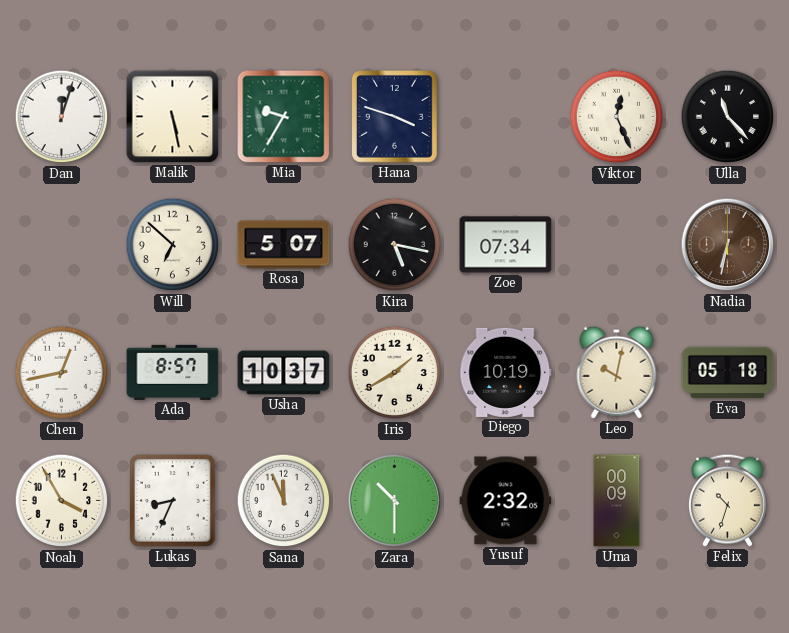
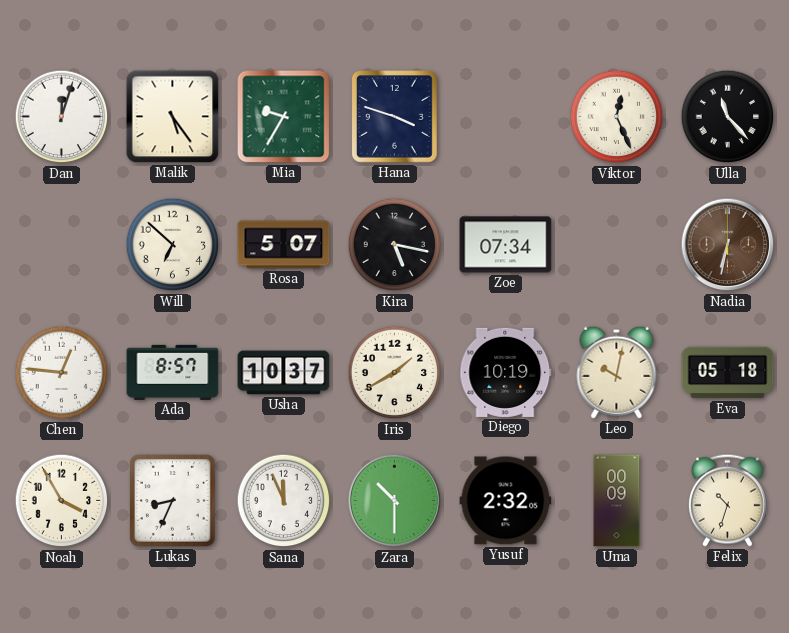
Malik: 5:28 -> 5:24
Chen: 12:43 -> 12:46
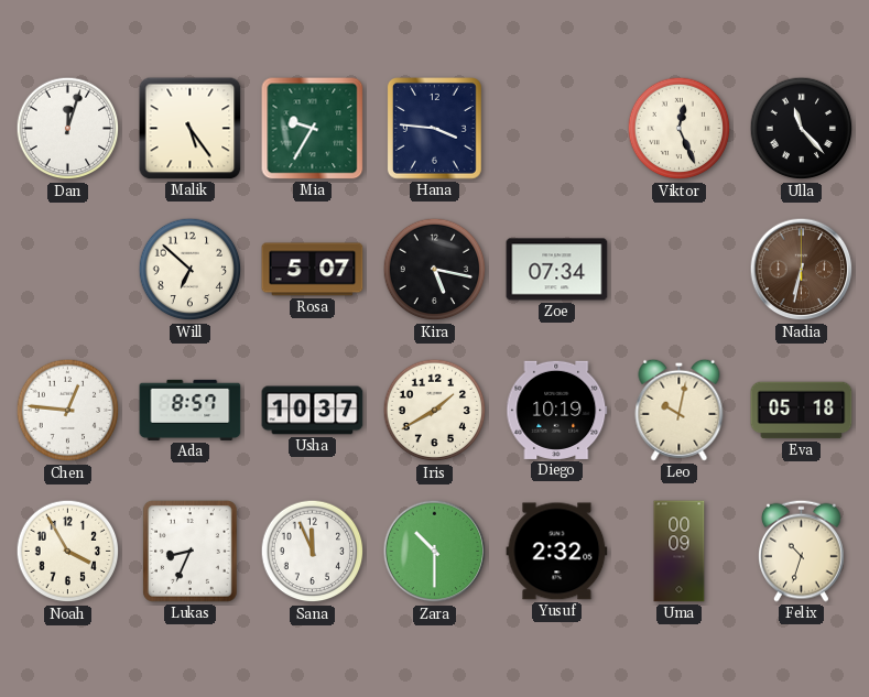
Hana: 3:48 -> 3:46
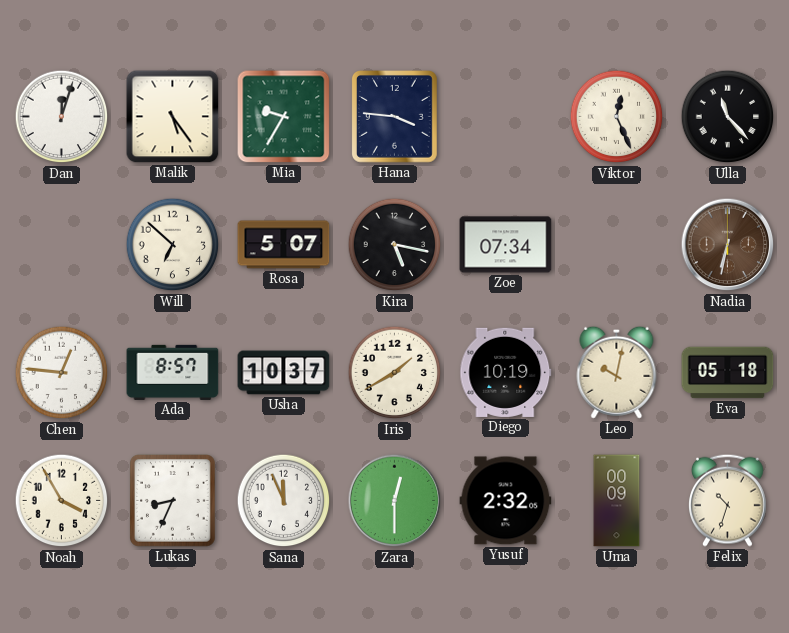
Zara: 10:30 -> 12:30
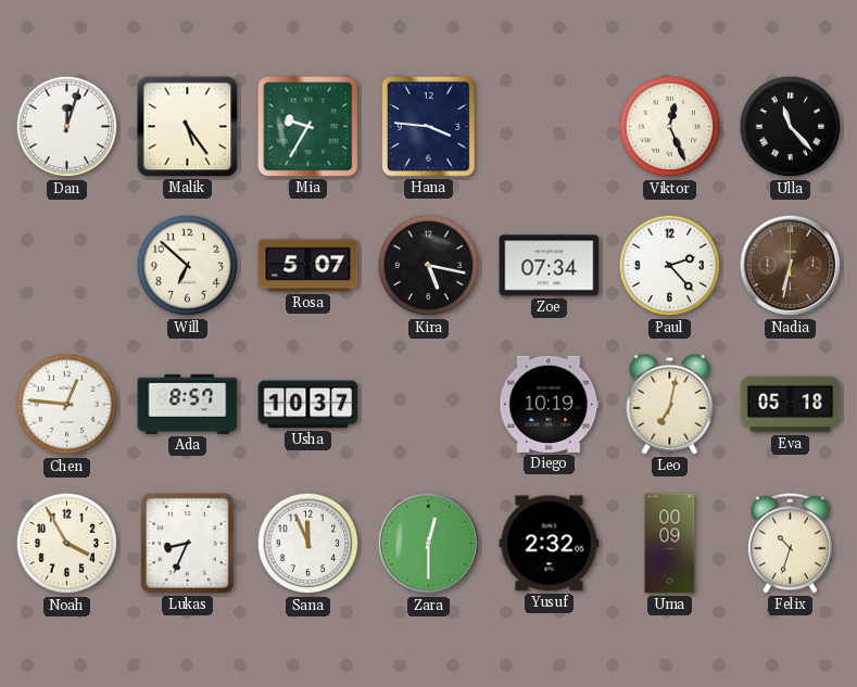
Paul: none -> 2:23
Iris: 1:40 -> none
Leo: 10:02 -> 7:02
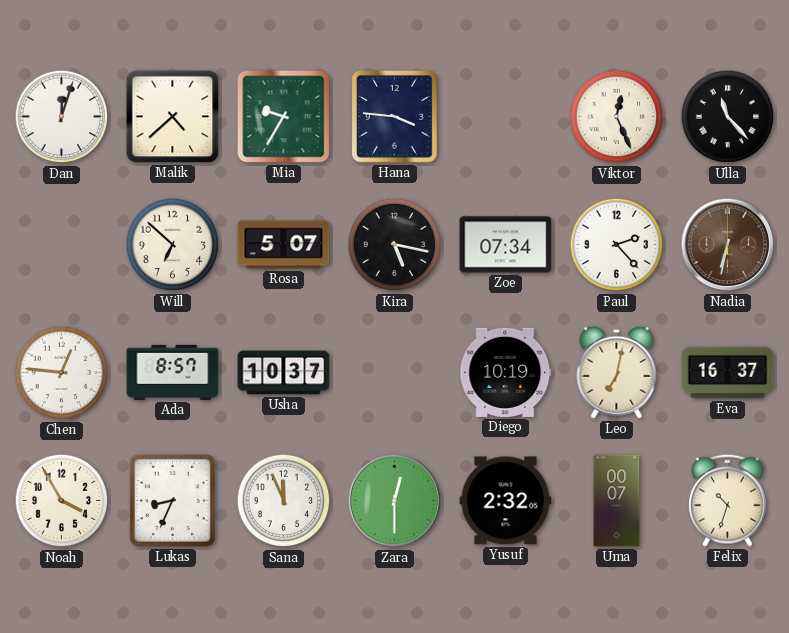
Malik: 5:24 -> 4:38
Eva: 05:18 -> 16:37
Uma: 00:09 -> 00:07
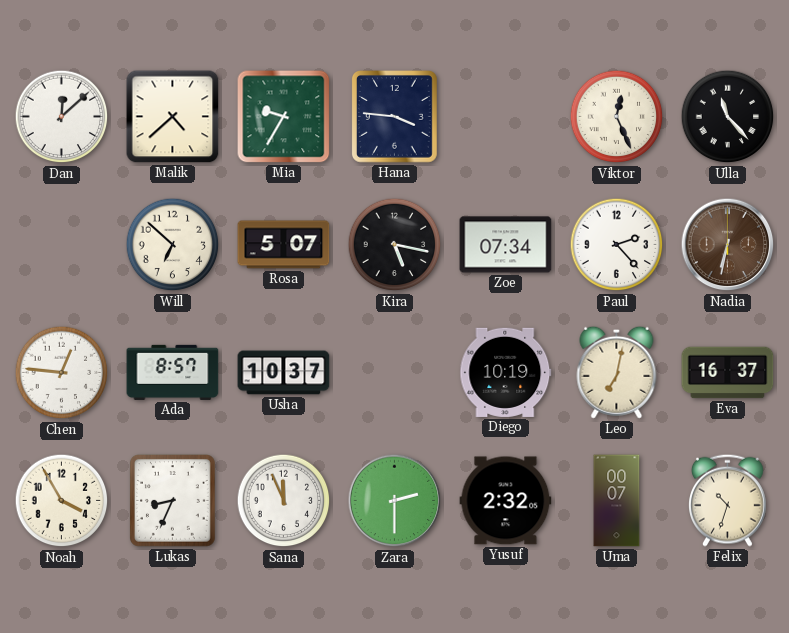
Dan: 12:03 -> 12:08
Zara: 12:30 -> 2:30
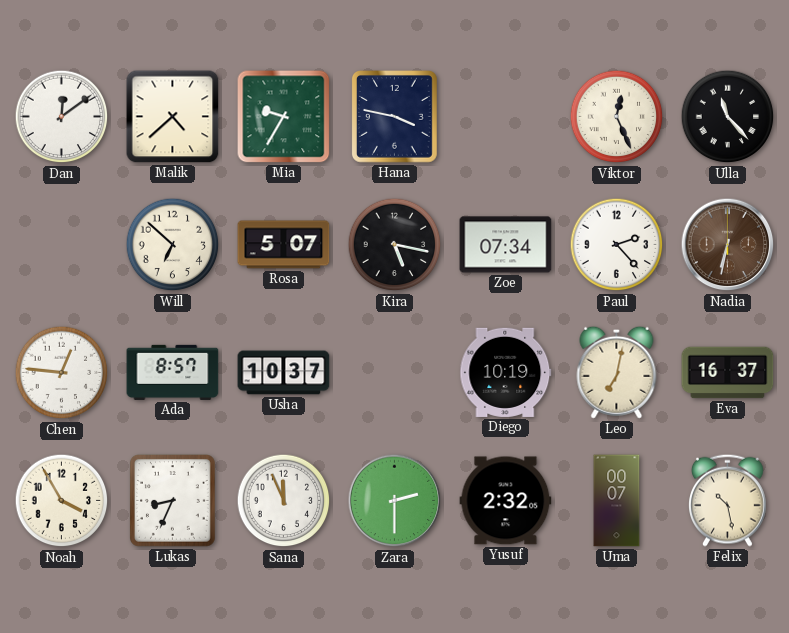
Dan: 12:08 -> 12:09
Hana: 3:46 -> 3:47
Felix: 10:33 -> 10:28
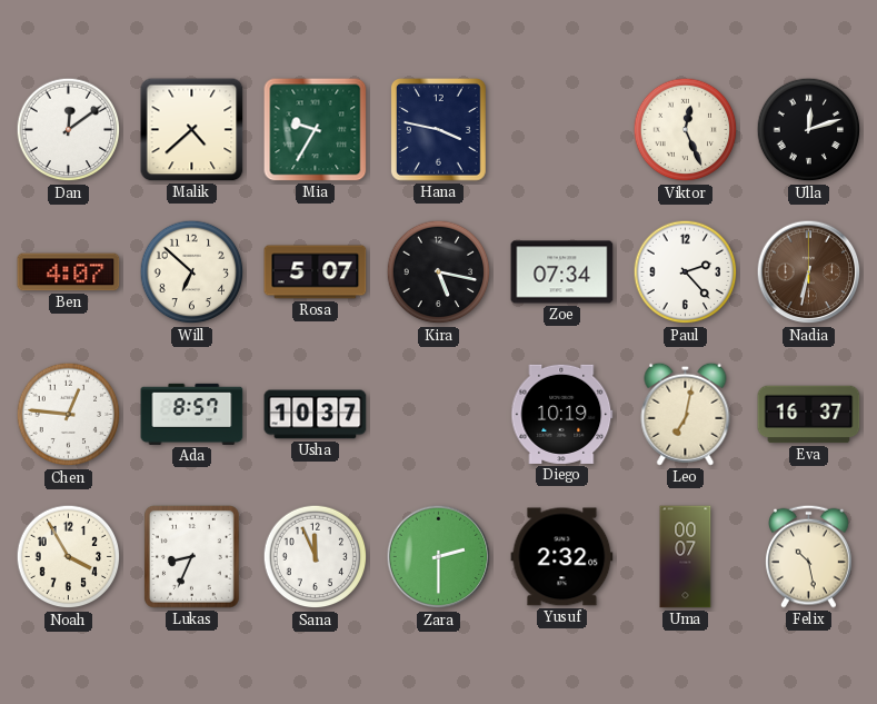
Ulla: 11:23 -> 12:12
Ben: none -> 4:07
